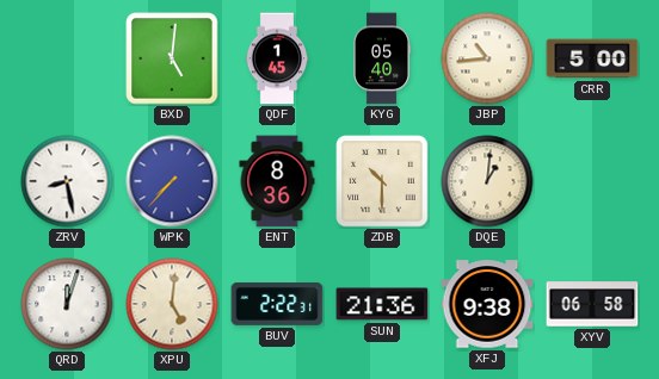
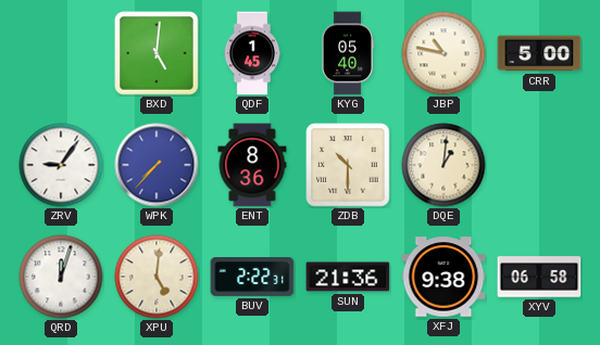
JBP: 10:44 -> 10:47
ZRV: 8:28 -> 9:06
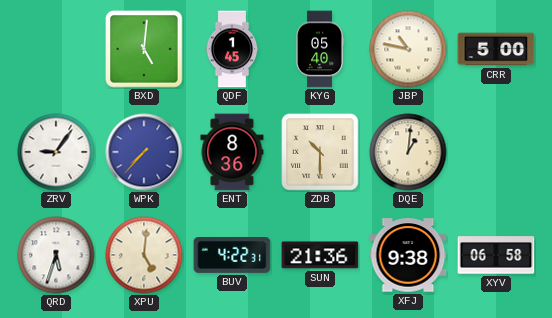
QRD: 12:03 -> 5:33
BUV: 2:22 -> 4:22
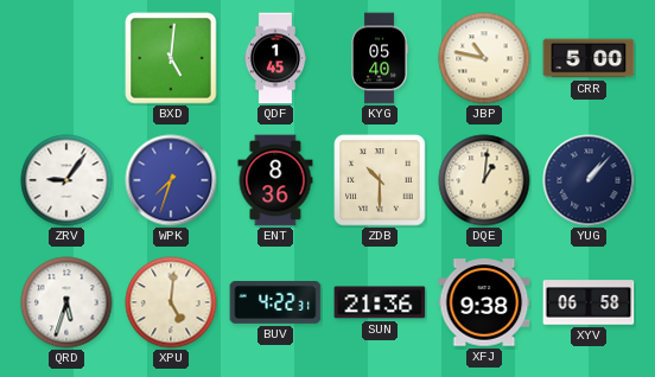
WPK: 7:37 -> 7:33
YUG: none -> 1:07
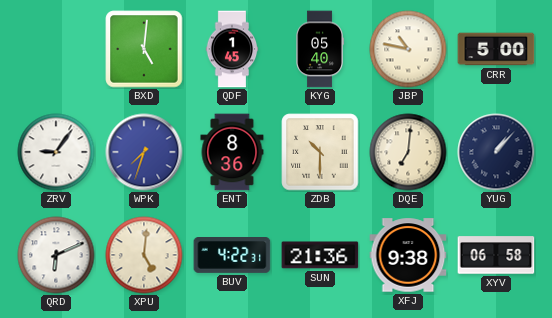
DQE: 1:01 -> 7:01
QRD: 5:33 -> 6:11
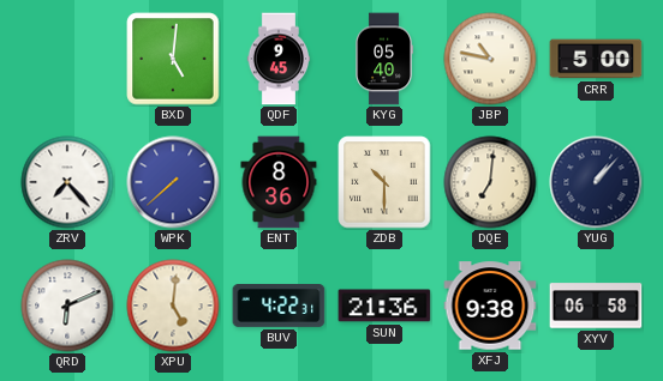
QDF: 1:45 -> 9:45
ZRV: 9:06 -> 7:23
WPK: 7:33 -> 7:38
